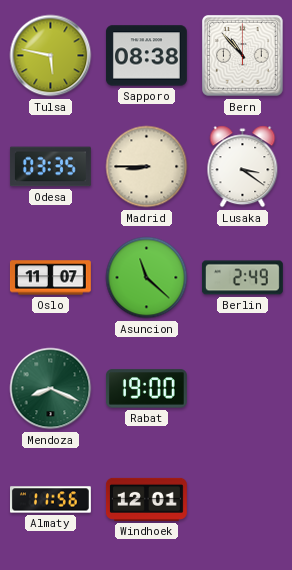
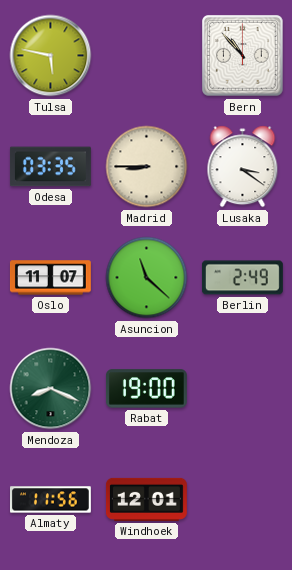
Sapporo: 08:38 -> none
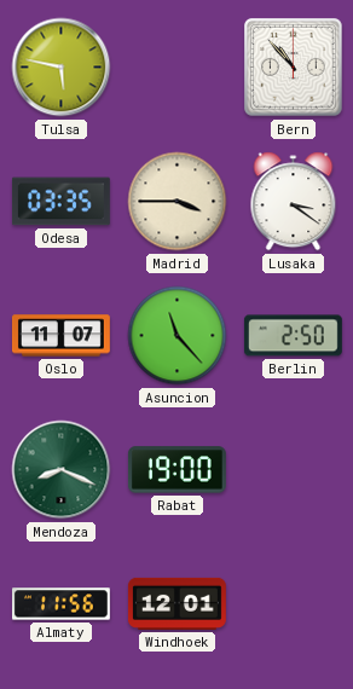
Madrid: 8:45 -> 3:45
Asuncion: 11:22 -> 11:23
Berlin: 2:49 -> 2:50
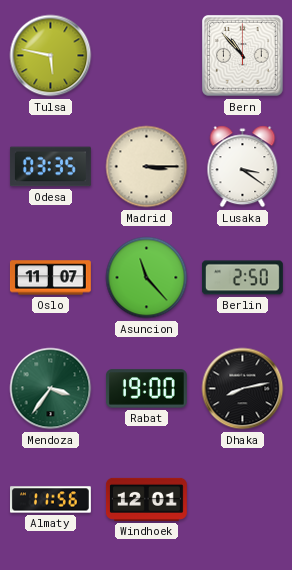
Madrid: 3:45 -> 3:15
Mendoza: 8:19 -> 3:36
Dhaka: none -> 8:13
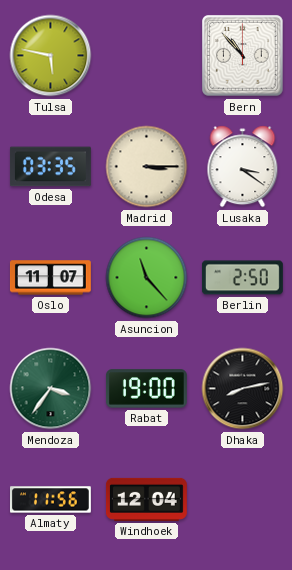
Windhoek: 12:01 -> 12:04
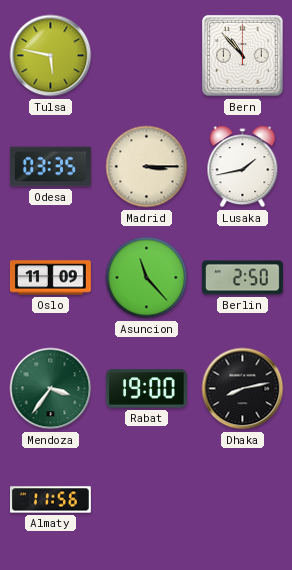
Lusaka: 3:21 -> 1:43
Oslo: 11:07 -> 11:09
Windhoek: 12:04 -> none
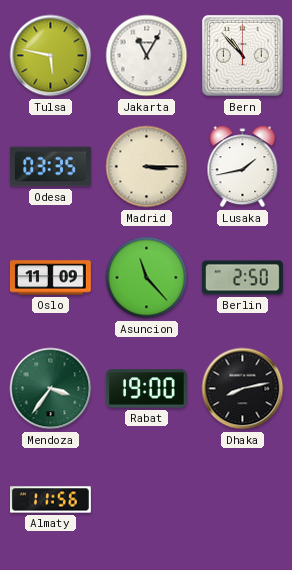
Jakarta: none -> 11:05
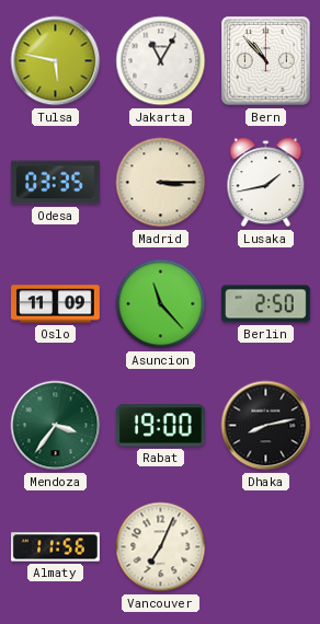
Vancouver: none -> 7:04
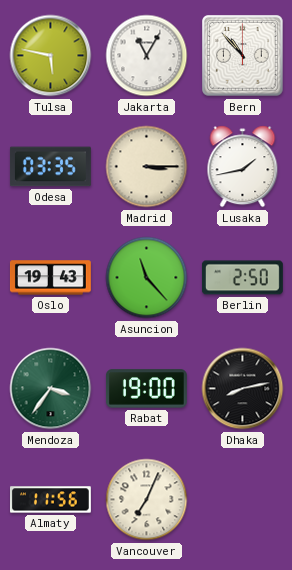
Oslo: 11:09 -> 19:43
